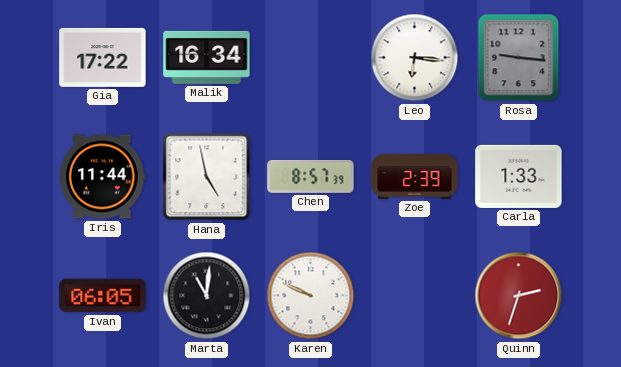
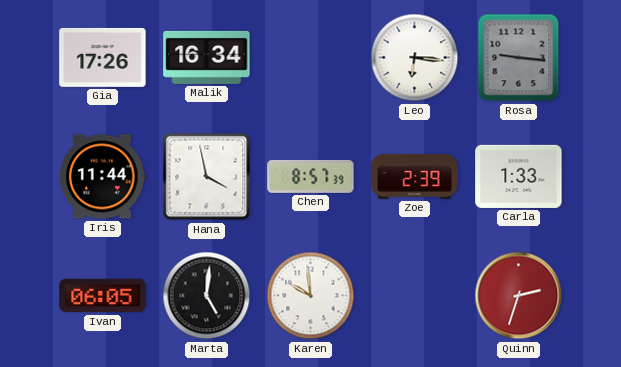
Gia: 17:22 -> 17:26
Hana: 4:58 -> 3:58
Marta: 11:01 -> 5:01
Karen: 9:49 -> 9:59
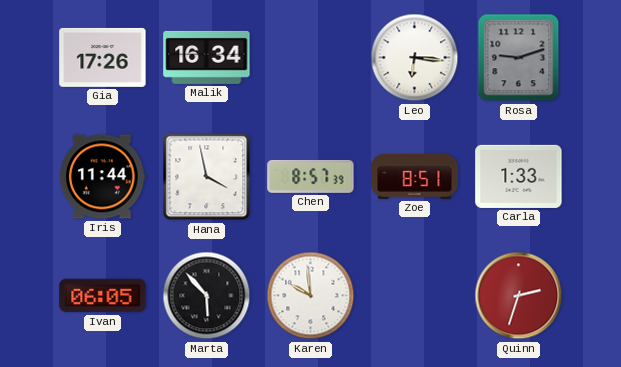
Rosa: 9:16 -> 9:12
Zoe: 2:39 -> 8:51
Marta: 5:01 -> 5:53
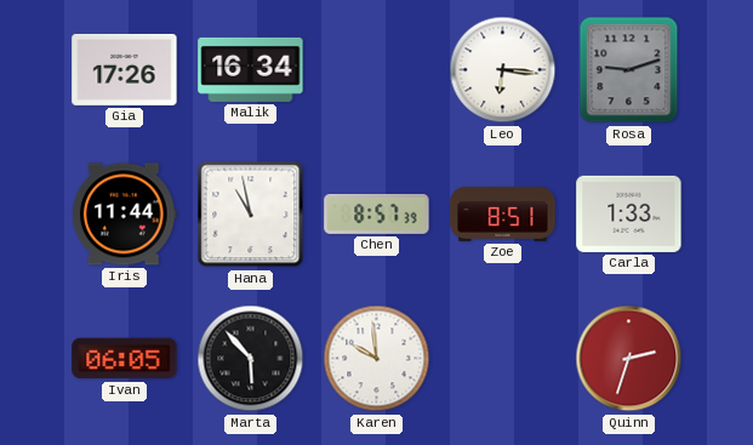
Hana: 3:58 -> 10:58
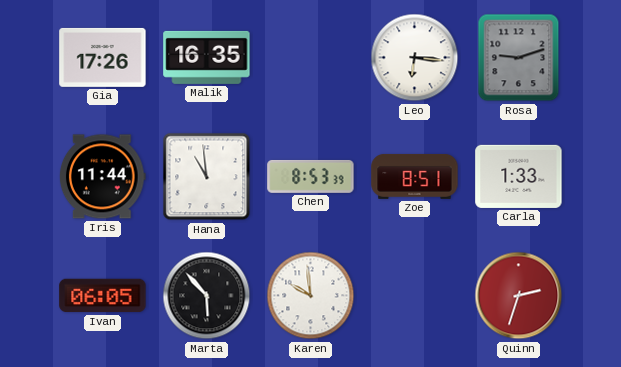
Malik: 16:34 -> 16:35
Hana: 10:58 -> 10:59
Chen: 8:57 -> 8:53
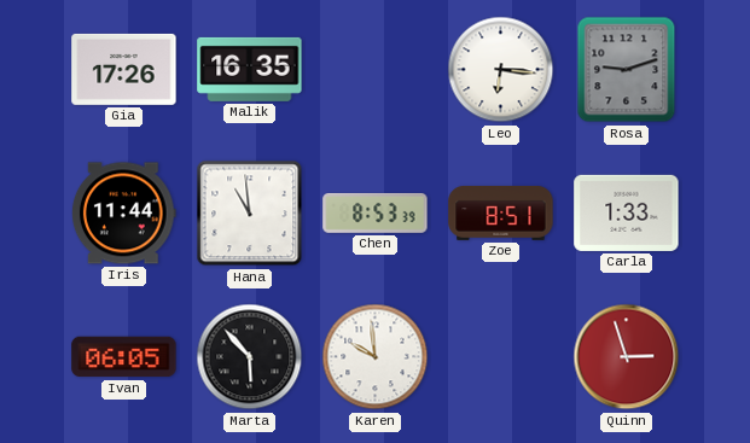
Quinn: 2:33 -> 2:57
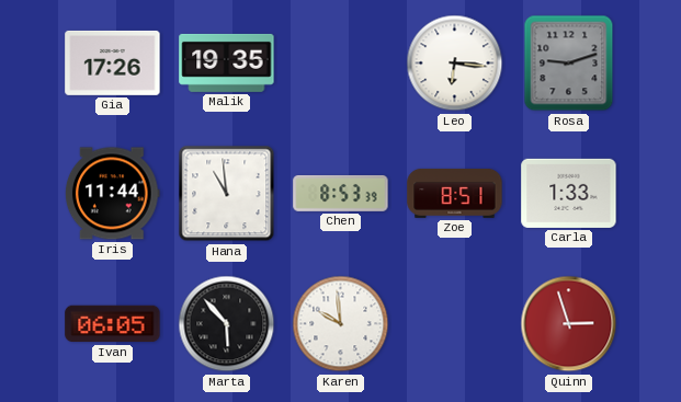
Malik: 16:35 -> 19:35
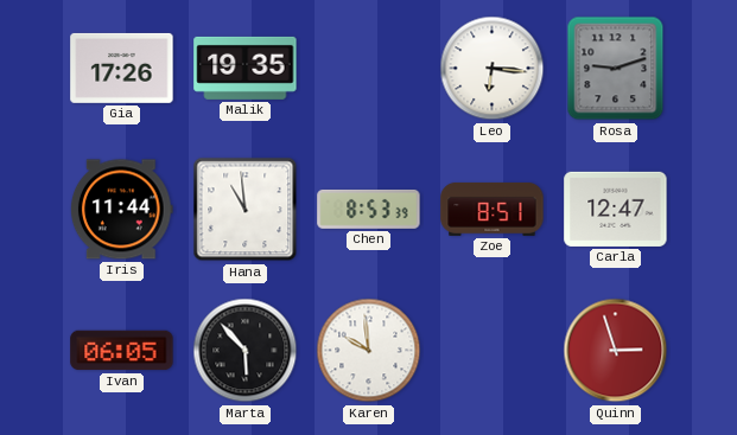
Carla: 1:33 -> 12:47
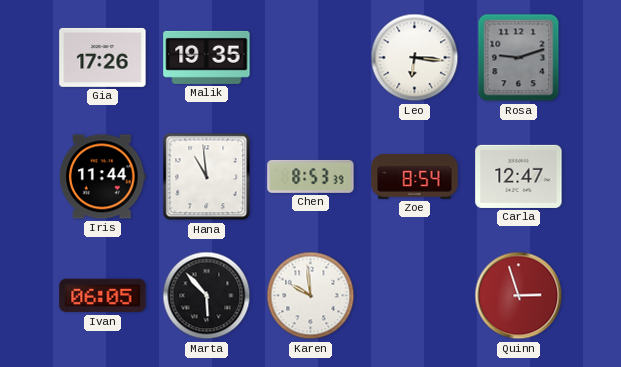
Zoe: 8:51 -> 8:54
